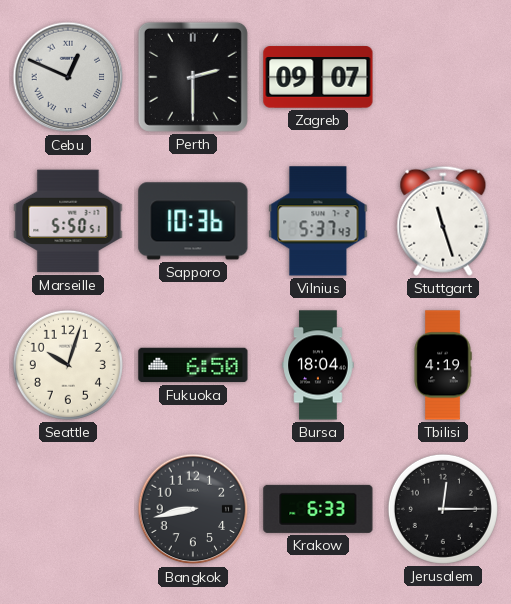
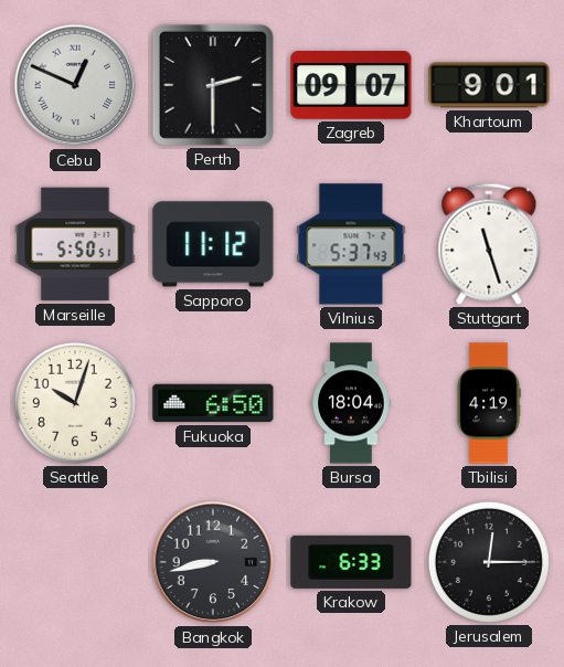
Khartoum: none -> 9:01
Sapporo: 10:36 -> 11:12
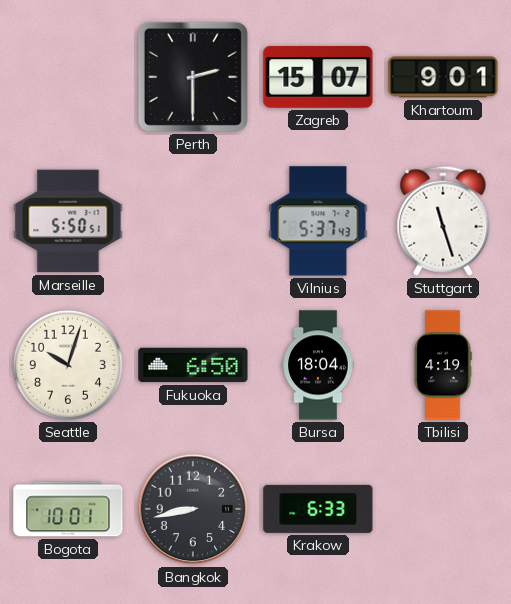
Cebu: 12:49 -> none
Zagreb: 09:07 -> 15:07
Sapporo: 11:12 -> none
Bogota: none -> 10:01
Jerusalem: 12:15 -> none
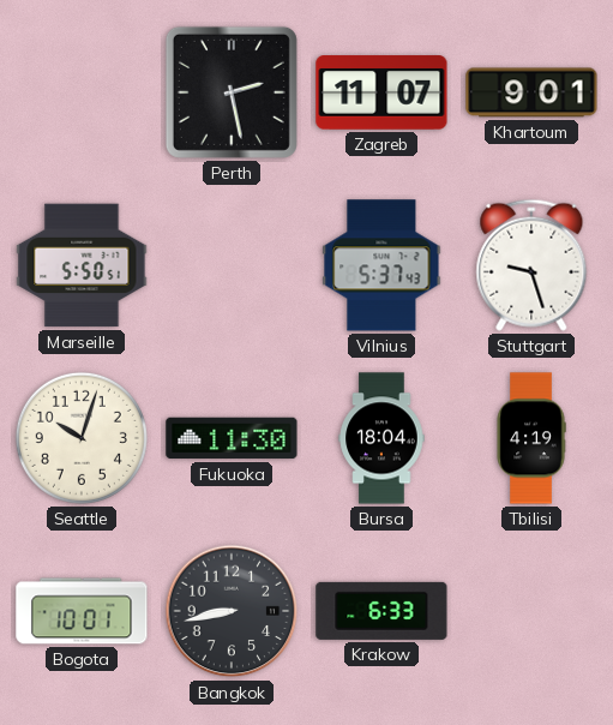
Perth: 2:30 -> 2:28
Zagreb: 15:07 -> 11:07
Stuttgart: 11:27 -> 9:27
Fukuoka: 6:50 -> 11:30
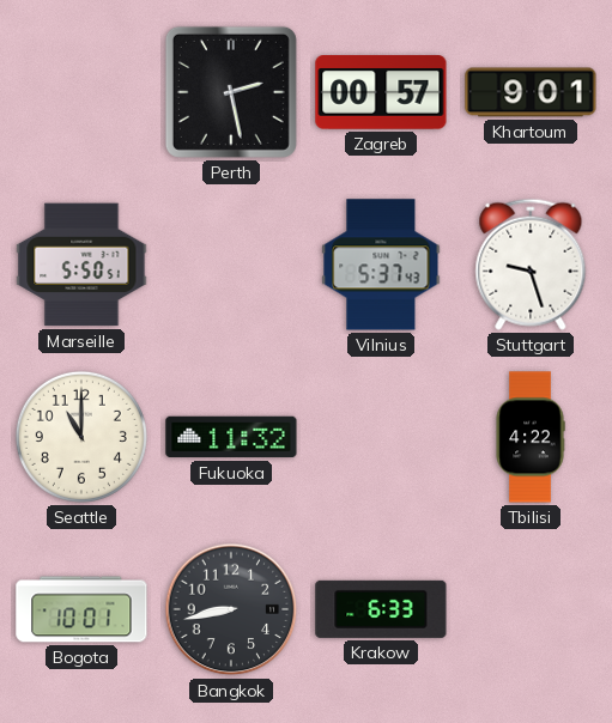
Zagreb: 11:07 -> 00:57
Seattle: 10:03 -> 11:00
Fukuoka: 11:30 -> 11:32
Bursa: 18:04 -> none
Tbilisi: 4:19 -> 4:22
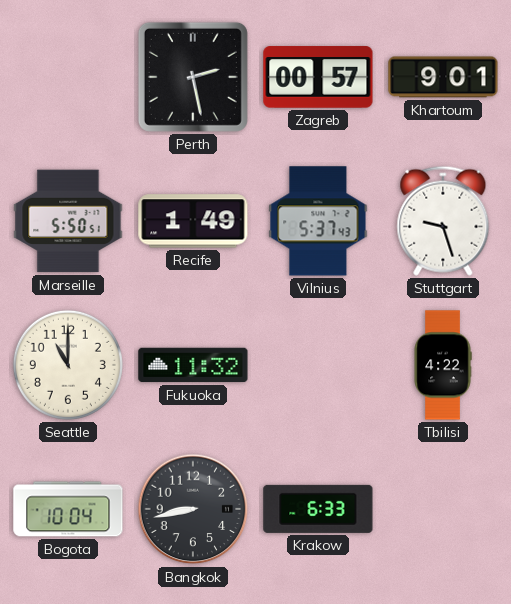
Recife: none -> 1:49
Bogota: 10:01 -> 10:04
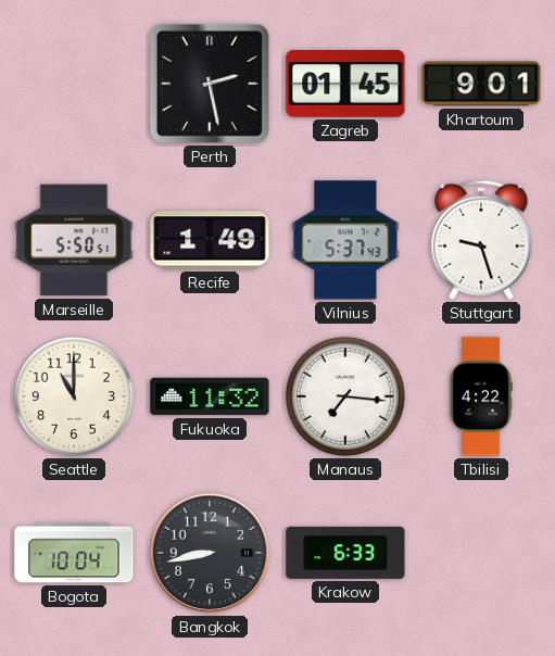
Zagreb: 00:57 -> 01:45
Manaus: none -> 7:16
